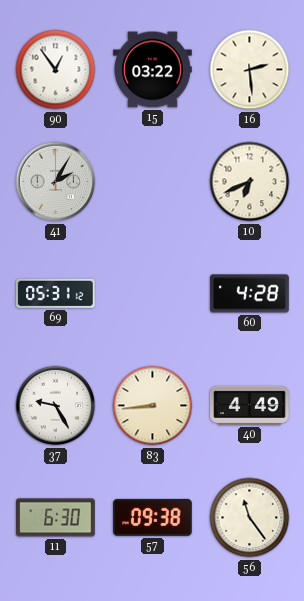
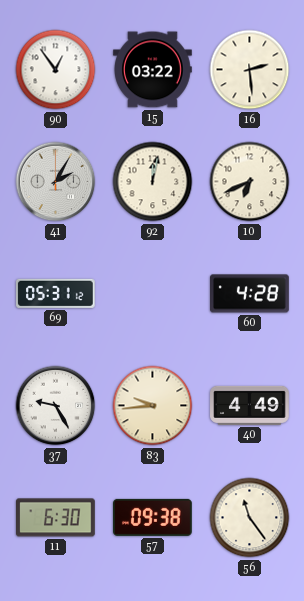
92: none -> 12:02
83: 8:44 -> 9:44
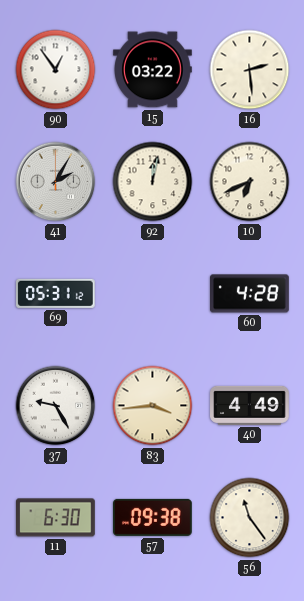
83: 9:44 -> 3:44
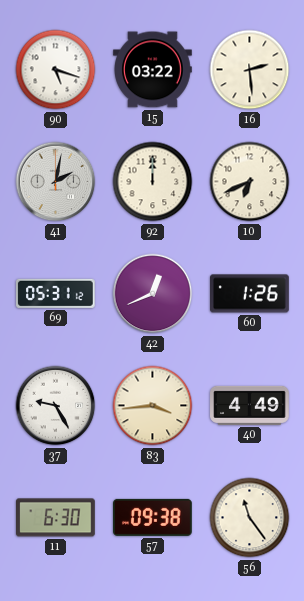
90: 12:54 -> 5:18
41: 2:05 -> 2:02
92: 12:02 -> 12:00
42: none -> 12:41
60: 4:28 -> 1:26
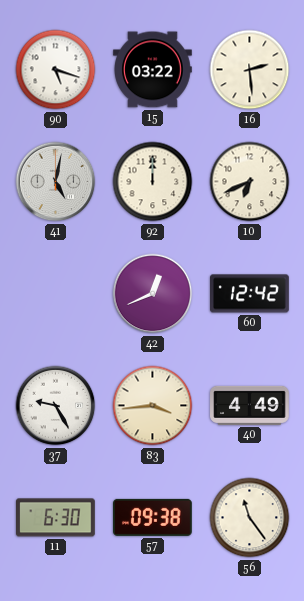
41: 2:02 -> 5:02
69: 05:31 -> none
60: 1:26 -> 12:42
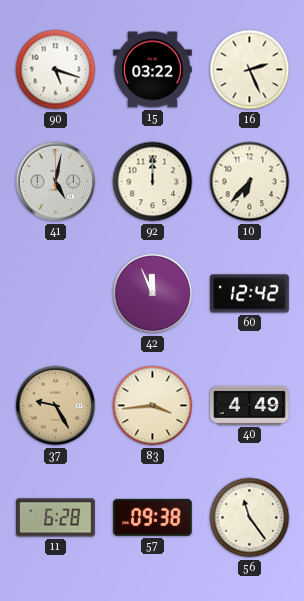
16: 2:29 -> 2:26
10: 6:41 -> 6:37
42: 12:41 -> 11:56
37 dial: white -> champagne
11: 6:30 -> 6:28
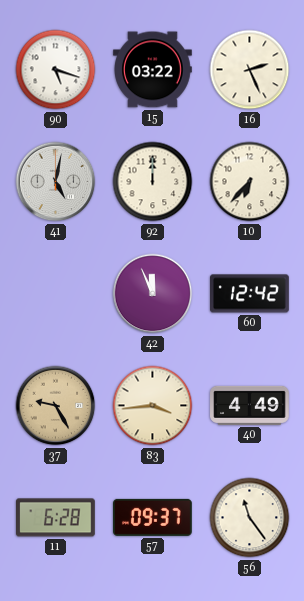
57: 09:38 -> 09:37
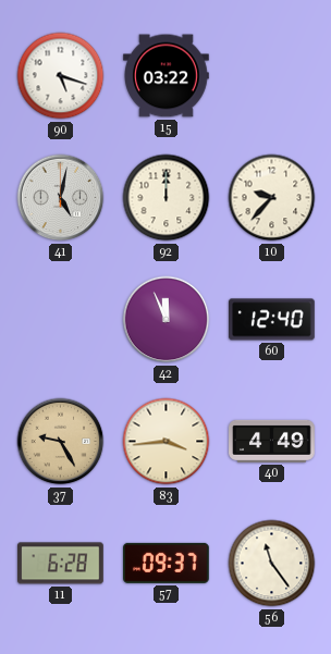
16: 2:26 -> none
10: 6:37 -> 9:37
60: 12:42 -> 12:40
